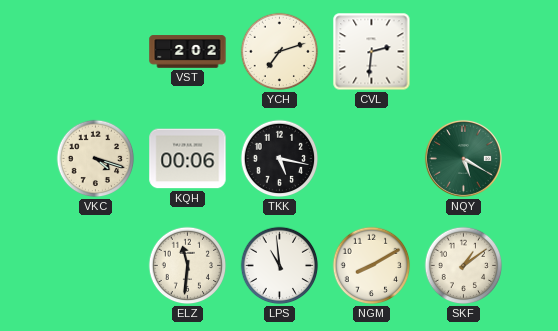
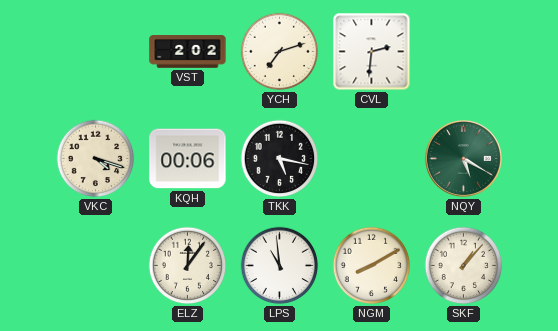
ELZ: 11:31 -> 12:06
SKF: 1:09 -> 1:07
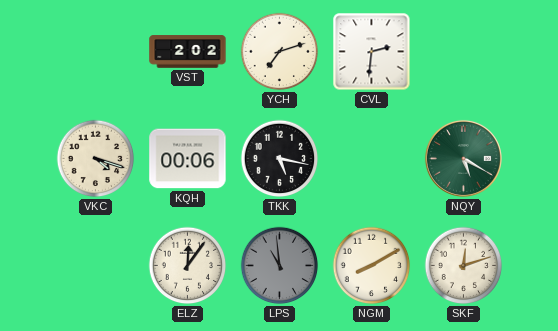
LPS dial: white -> grey
SKF: 1:07 -> 12:12
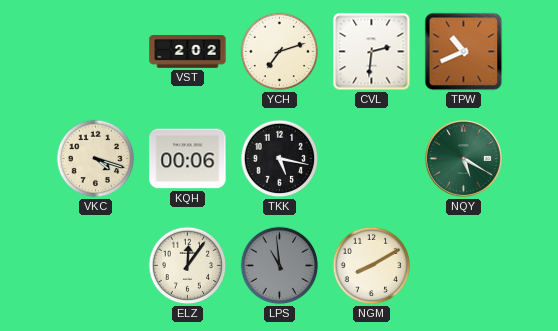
TPW: none -> 10:41
SKF: 12:12 -> none
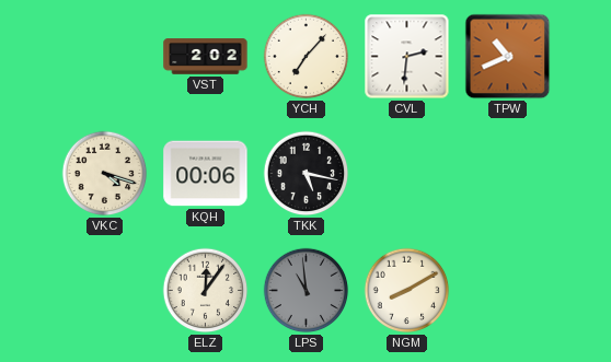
YCH: 7:12 -> 7:07
NQY: 5:20 -> none
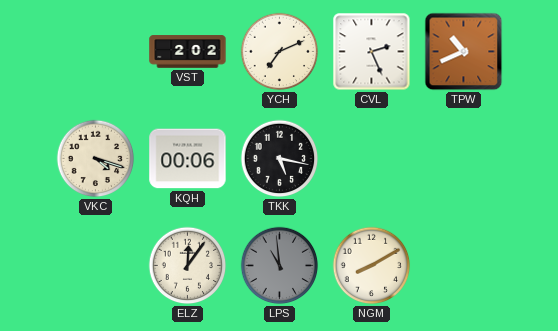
YCH: 7:07 -> 7:11
CVL: 2:31 -> 2:26
